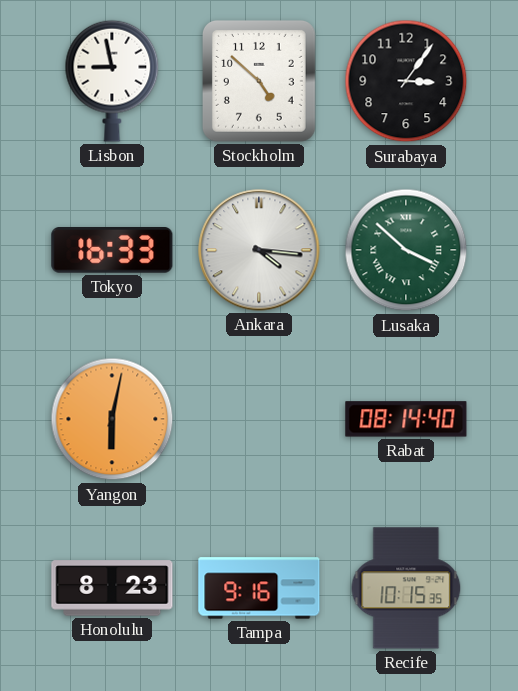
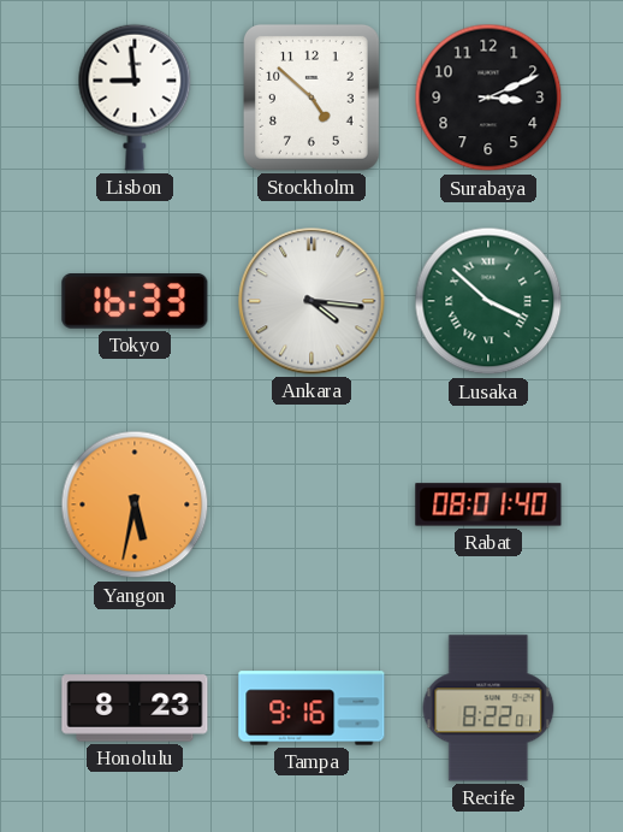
Lisbon: 8:58 -> 8:59
Surabaya: 3:06 -> 3:11
Yangon: 6:02 -> 5:32
Rabat: 08:14 -> 08:01
Recife: 10:15 -> 8:22
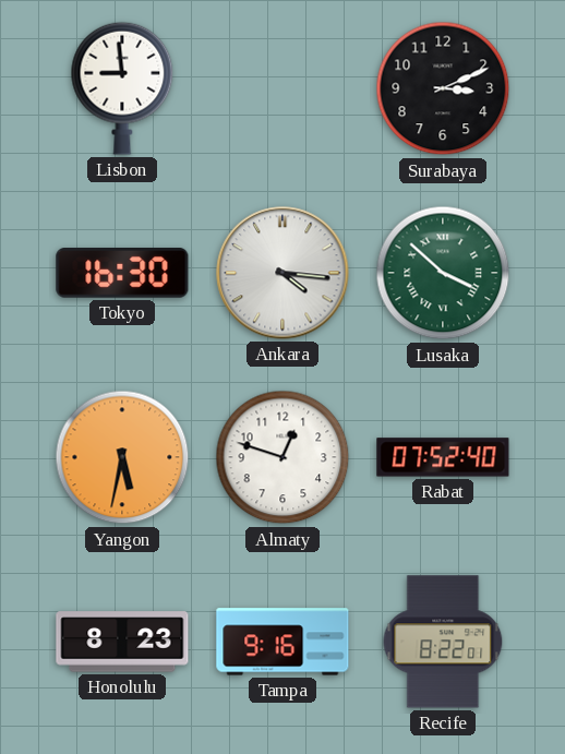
Stockholm: 4:52 -> none
Tokyo: 16:33 -> 16:30
Almaty: none -> 12:48
Rabat: 08:01 -> 07:52
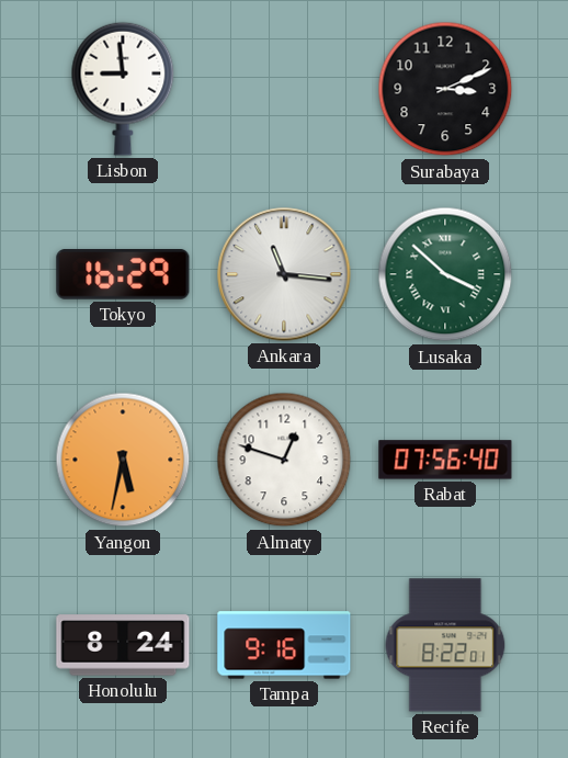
Tokyo: 16:30 -> 16:29
Ankara: 4:16 -> 11:16
Rabat: 07:52 -> 07:56
Honolulu: 8:23 -> 8:24
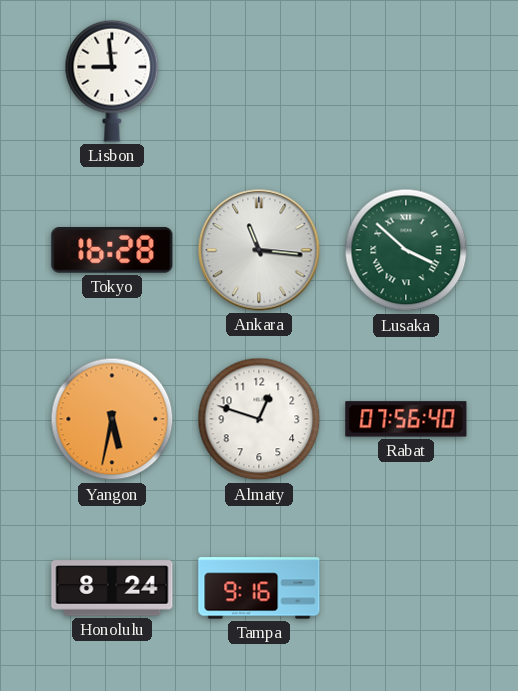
Surabaya: 3:11 -> none
Tokyo: 16:29 -> 16:28
Recife: 8:22 -> none
